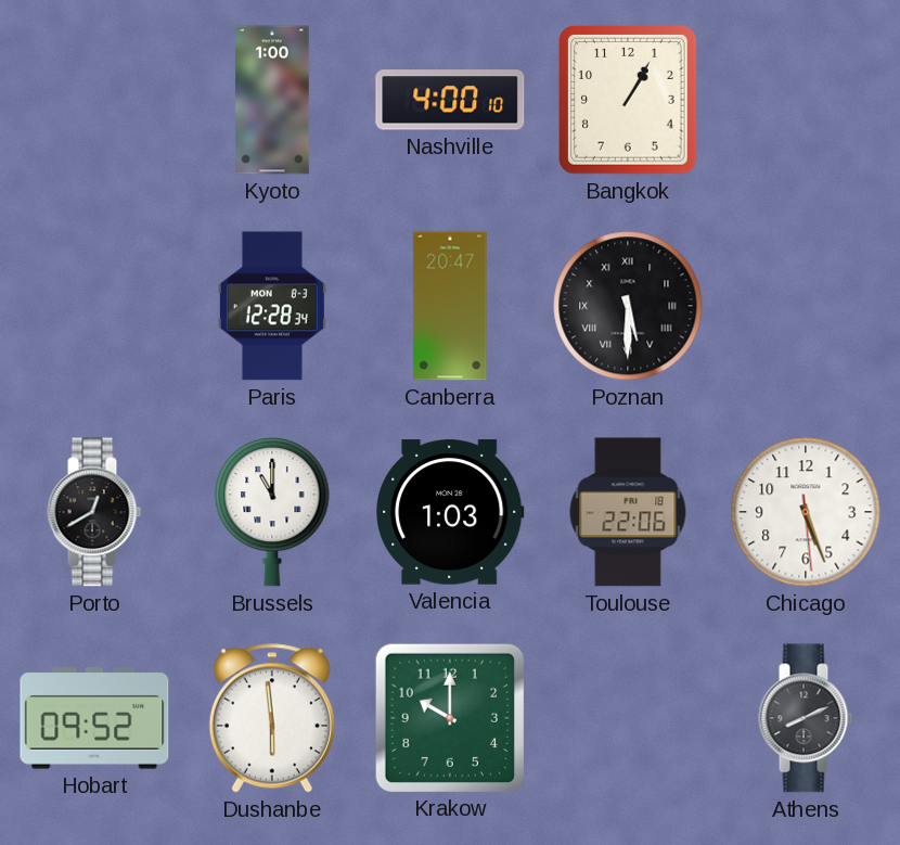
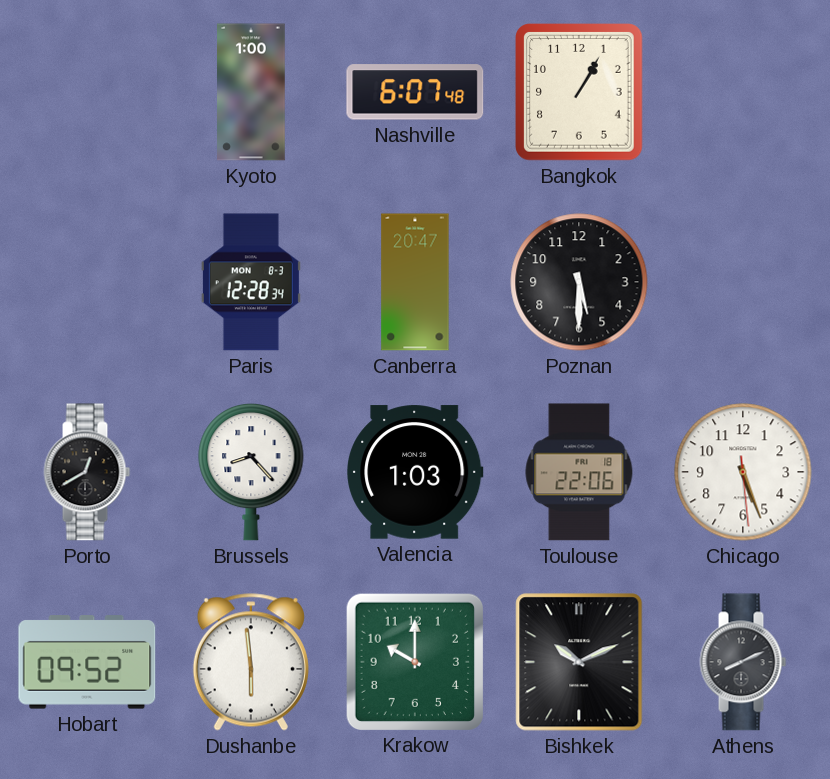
Nashville: 4:00 -> 6:07
Poznan numerals: Roman -> Arabic
Brussels: 11:00 -> 8:23
Bishkek: none -> 10:11
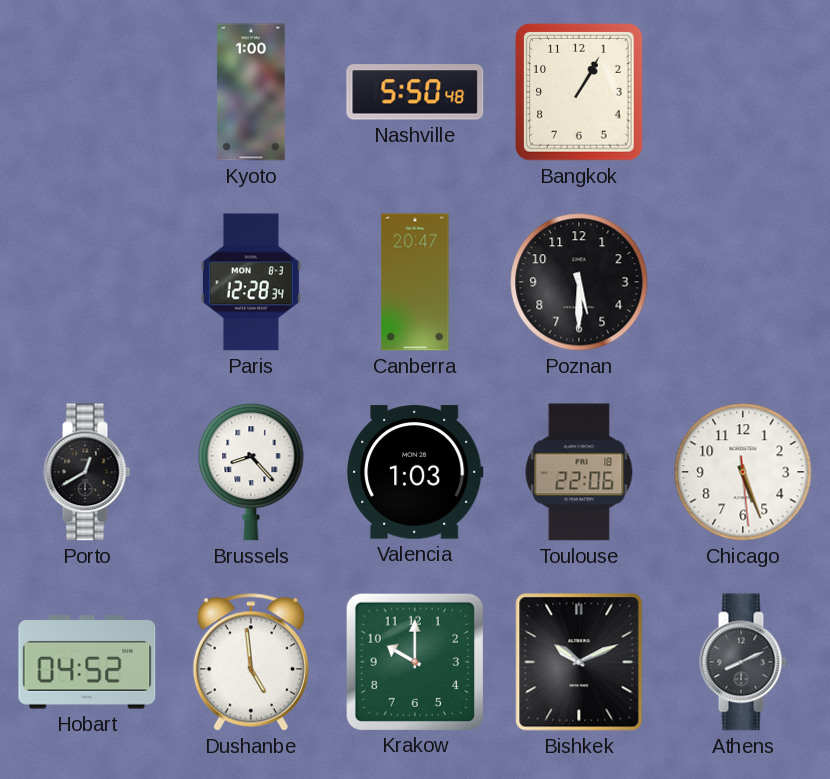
Nashville: 6:07 -> 5:50
Hobart: 09:52 -> 04:52
Dushanbe: 5:59 -> 4:59
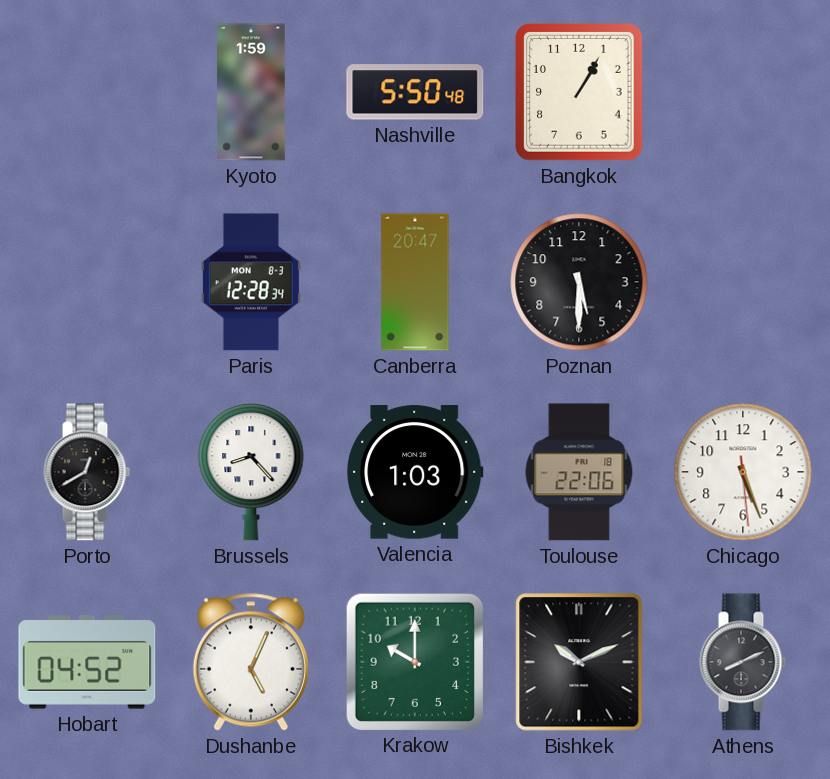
Kyoto: 1:00 -> 1:59
Dushanbe: 4:59 -> 5:04
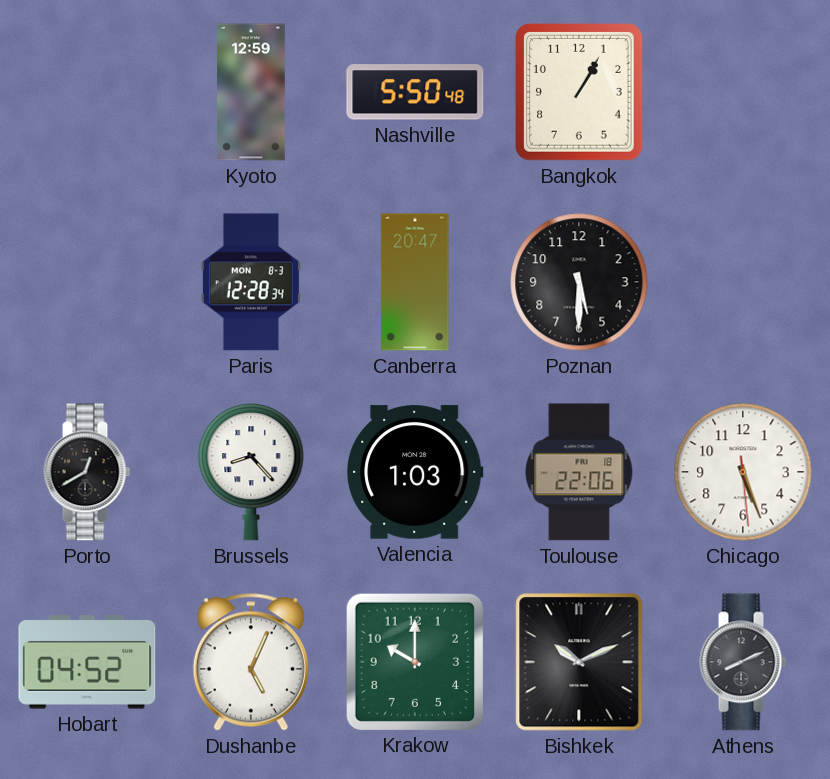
Kyoto: 1:59 -> 12:59
